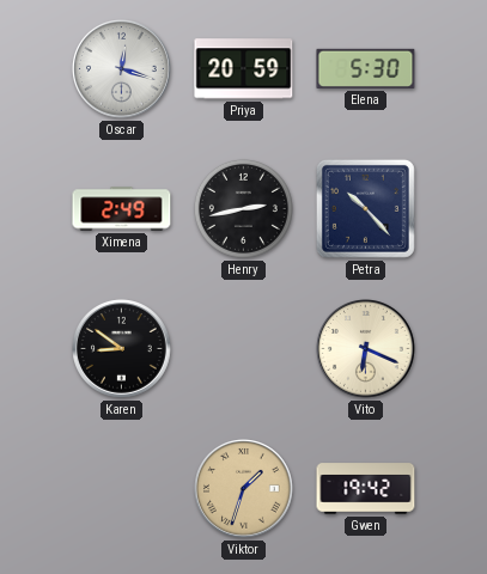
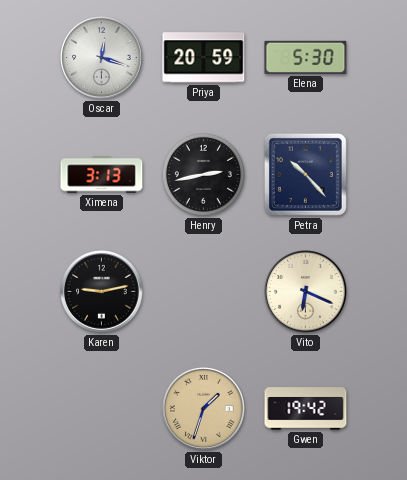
Ximena: 2:49 -> 3:13
Karen: 8:51 -> 9:13
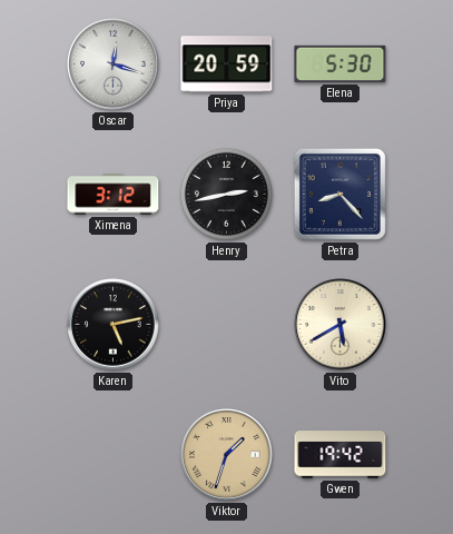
Ximena: 3:13 -> 3:12
Petra: 10:23 -> 8:23
Karen: 9:13 -> 5:13
Vito: 6:19 -> 5:40
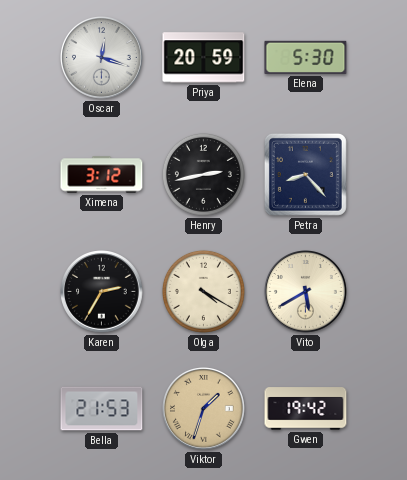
Karen: 5:13 -> 2:35
Olga: none -> 4:20
Bella: none -> 21:53
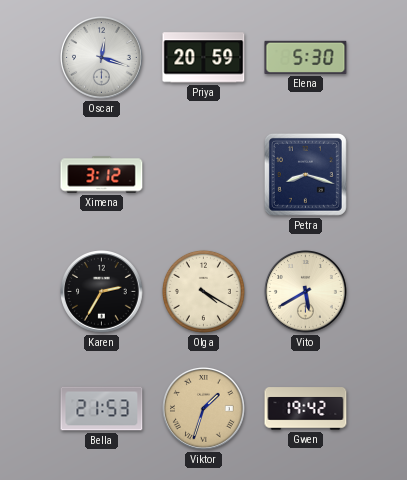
Henry: 2:43 -> none
Petra: 8:23 -> 8:18
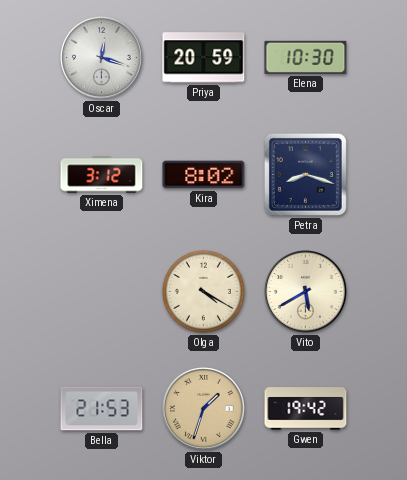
Elena: 5:30 -> 10:30
Kira: none -> 8:02
Karen: 2:35 -> none
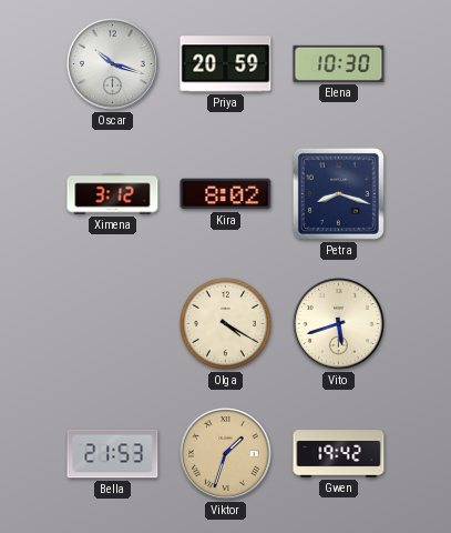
Oscar: 12:18 -> 10:18
Vito: 5:40 -> 5:42
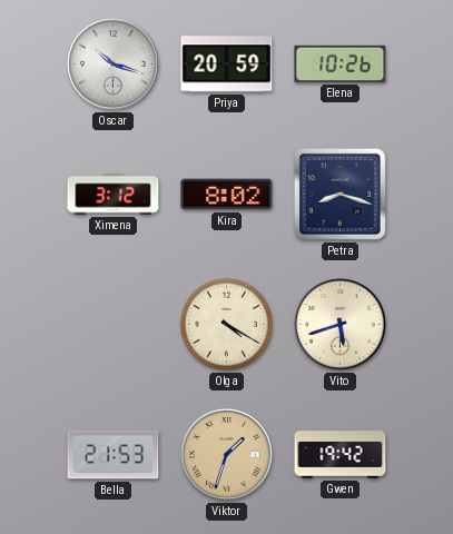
Elena: 10:30 -> 10:26
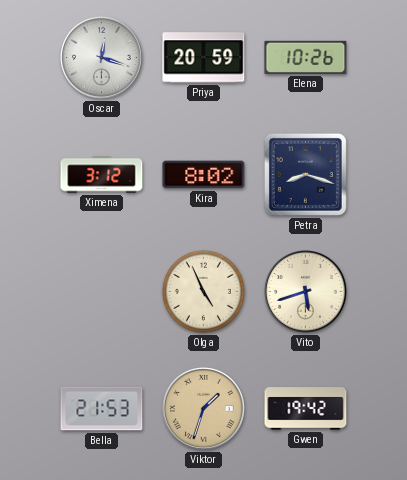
Oscar: 10:18 -> 12:18
Olga: 4:20 -> 4:56
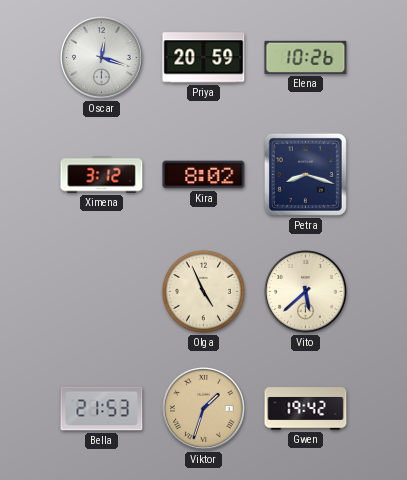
Vito: 5:42 -> 5:38
